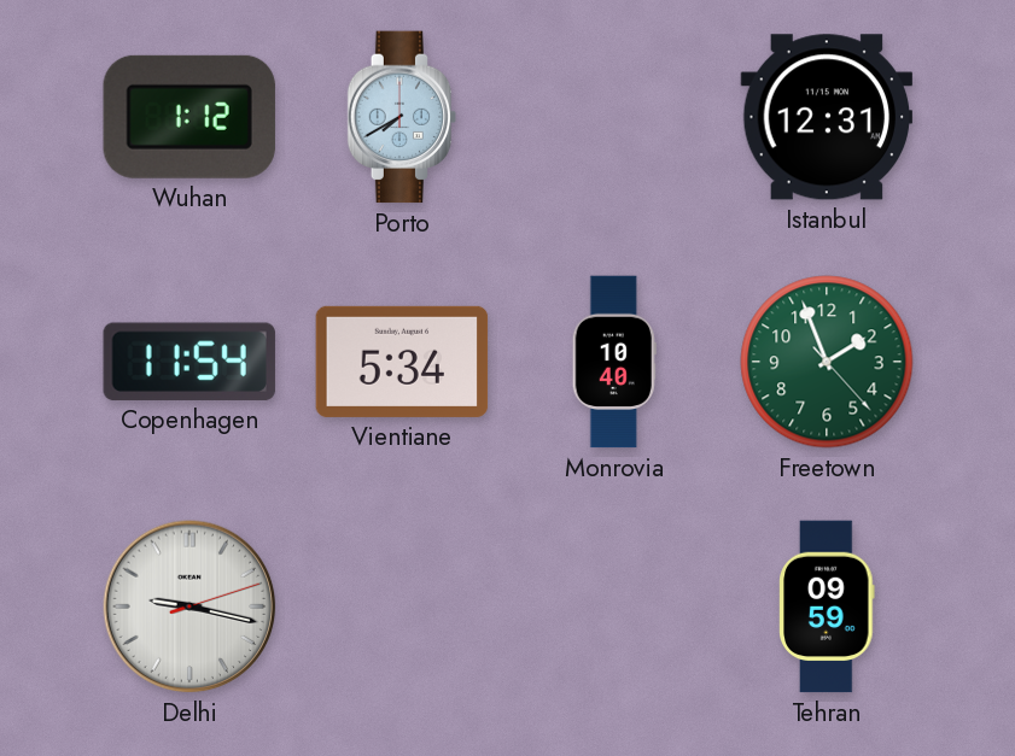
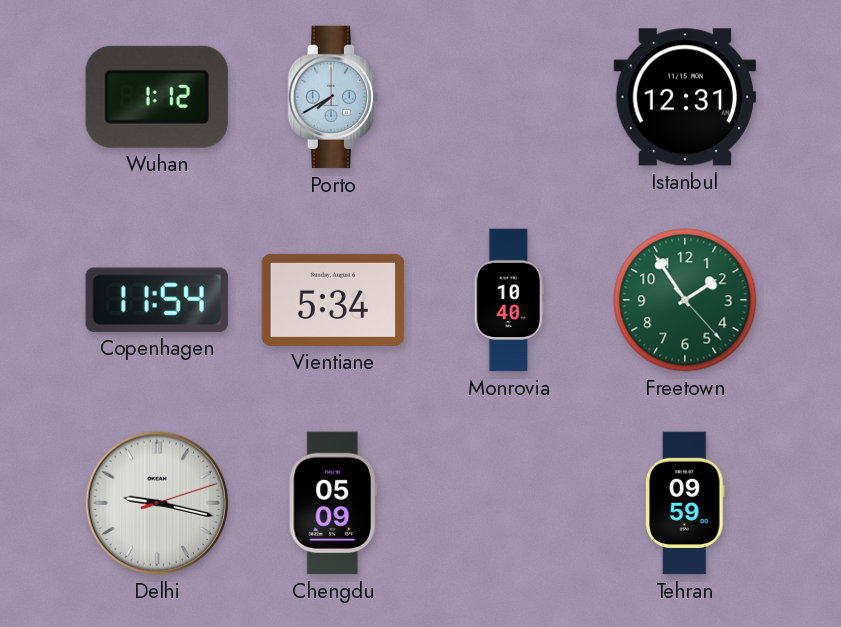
Freetown: 1:56 -> 1:54
Chengdu: none -> 05:09
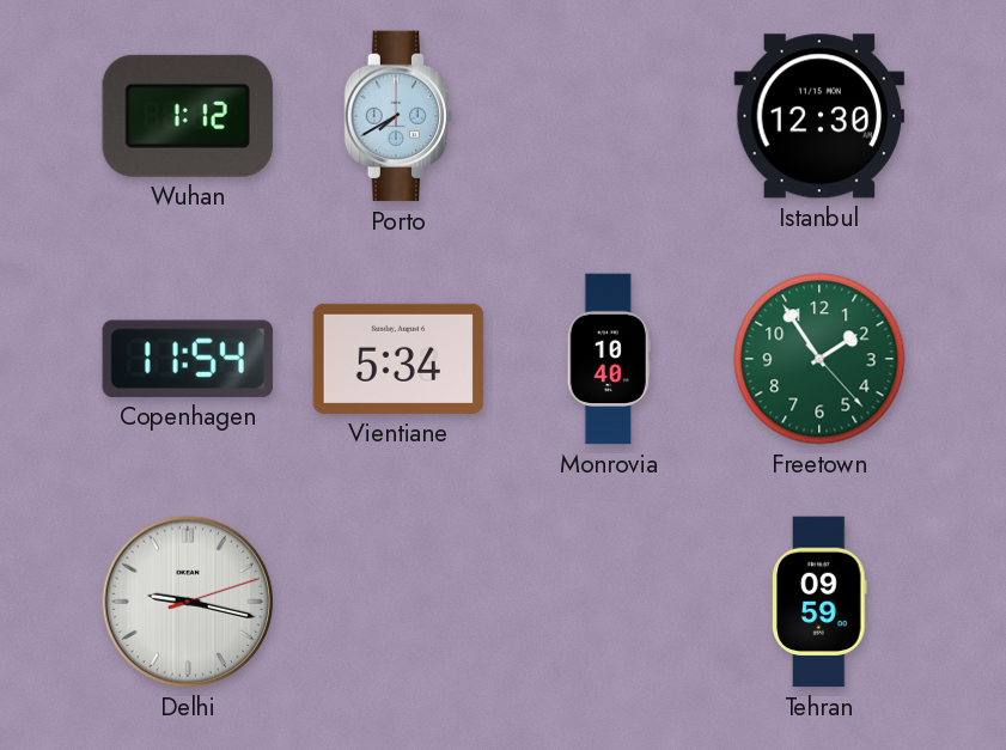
Istanbul: 12:31 -> 12:30
Chengdu: 05:09 -> none
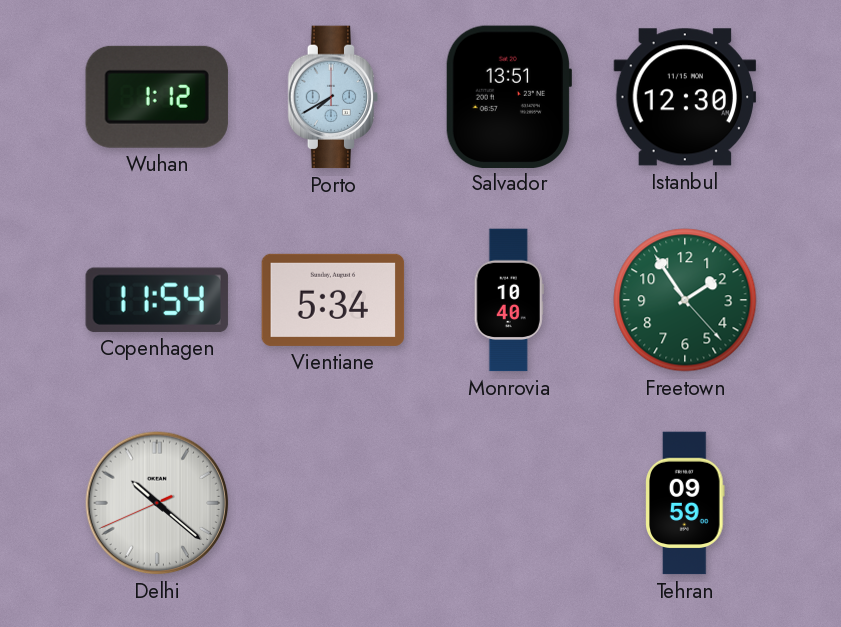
Salvador: none -> 13:51
Delhi: 9:17 -> 10:21
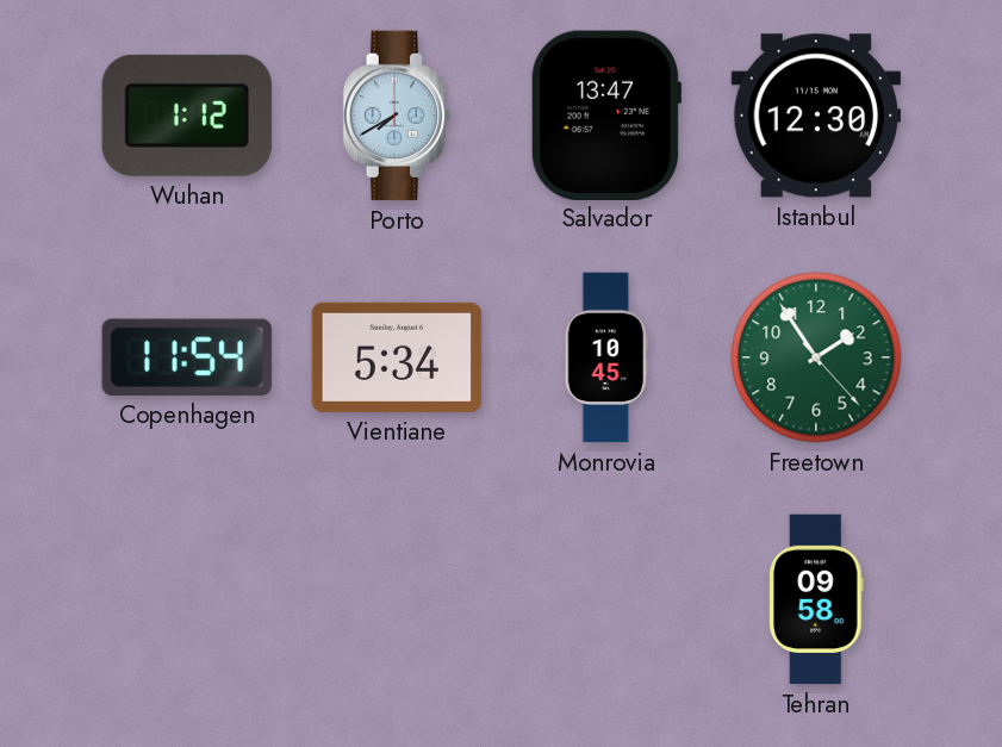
Salvador: 13:51 -> 13:47
Monrovia: 10:40 -> 10:45
Delhi: 10:21 -> none
Tehran: 09:59 -> 09:58
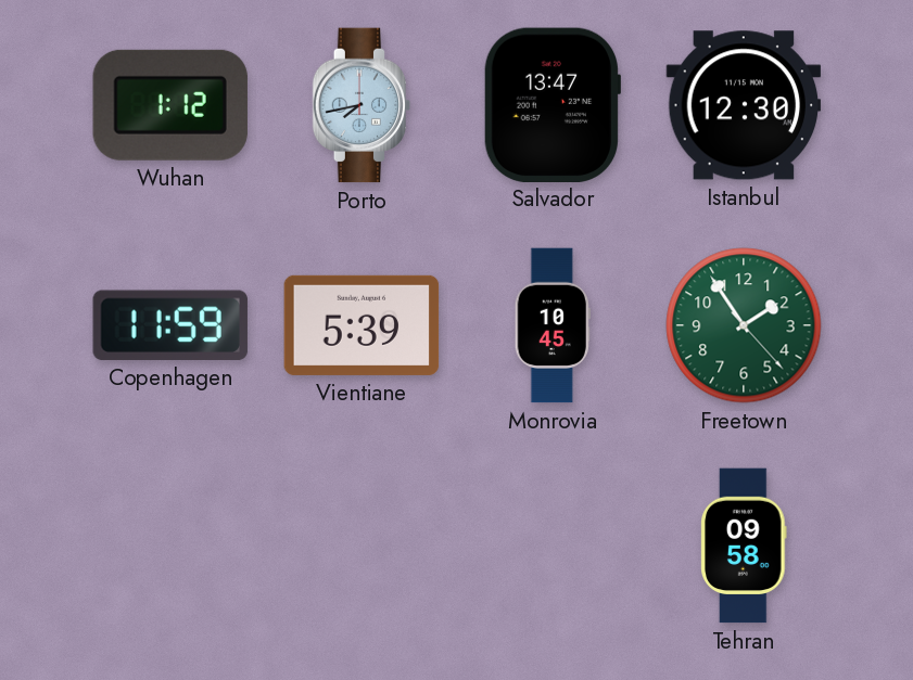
Porto: 7:40 -> 7:43
Copenhagen: 11:54 -> 11:59
Vientiane: 5:34 -> 5:39
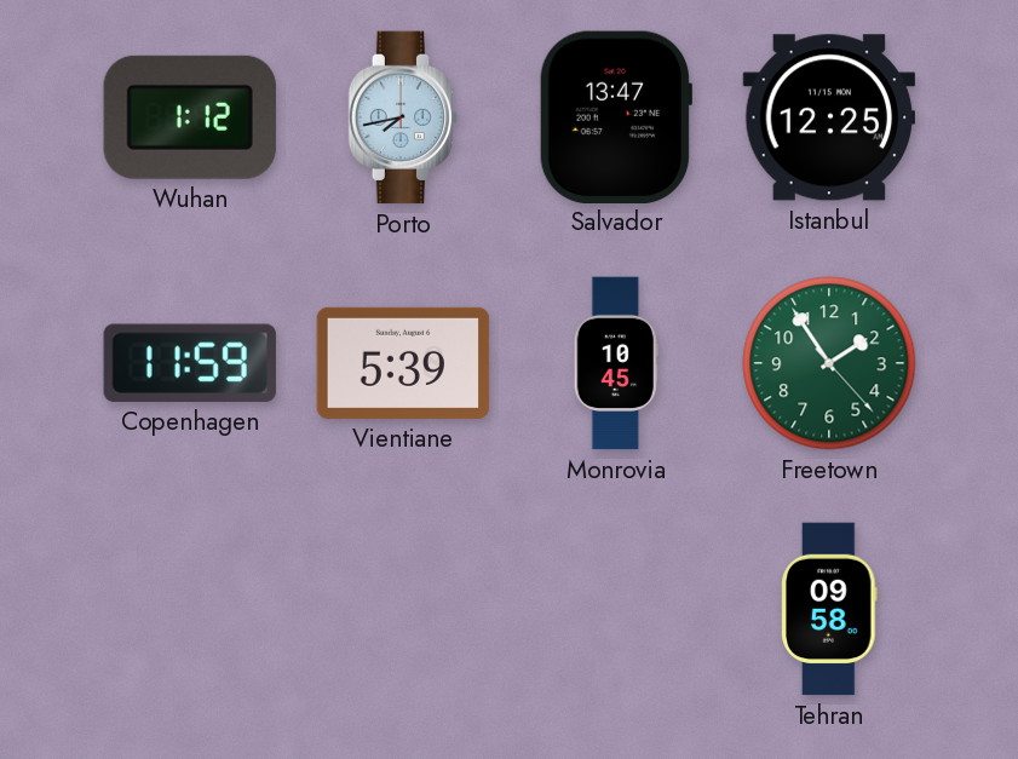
Istanbul: 12:30 -> 12:25
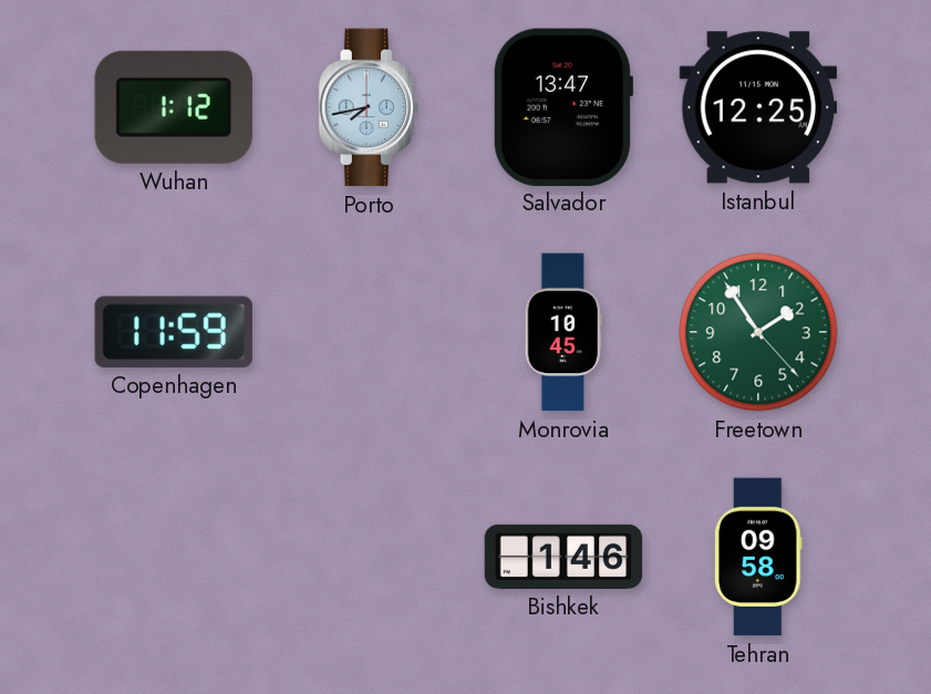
Vientiane: 5:39 -> none
Bishkek: none -> 1:46
